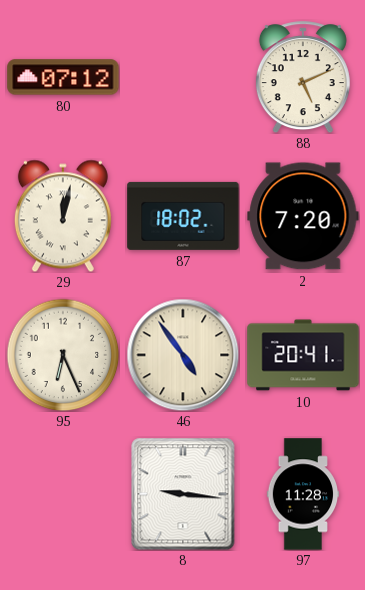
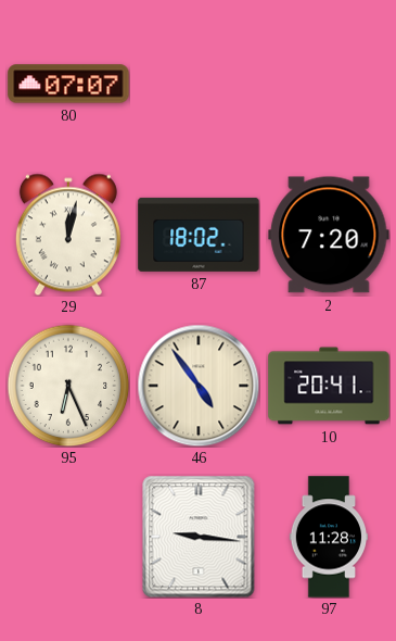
80: 07:12 -> 07:07
88: 5:11 -> none
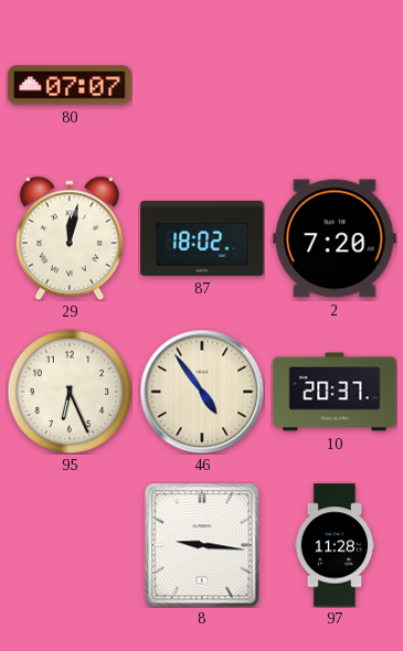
10: 20:41 -> 20:37
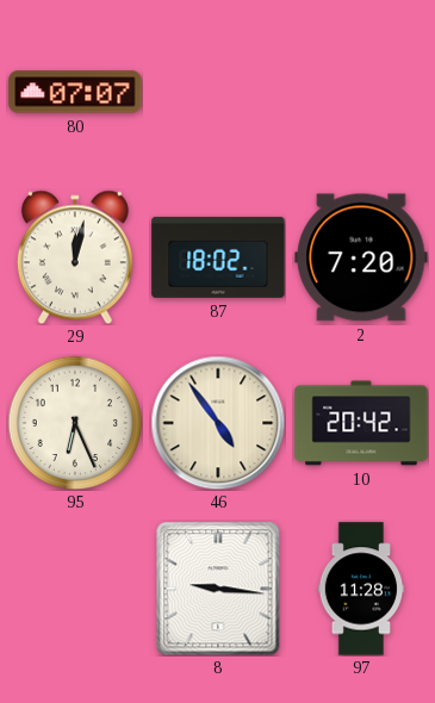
10: 20:37 -> 20:42
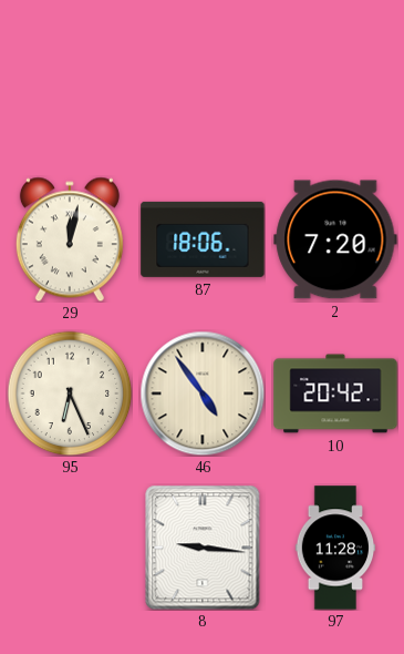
80: 07:07 -> none
87: 18:02 -> 18:06
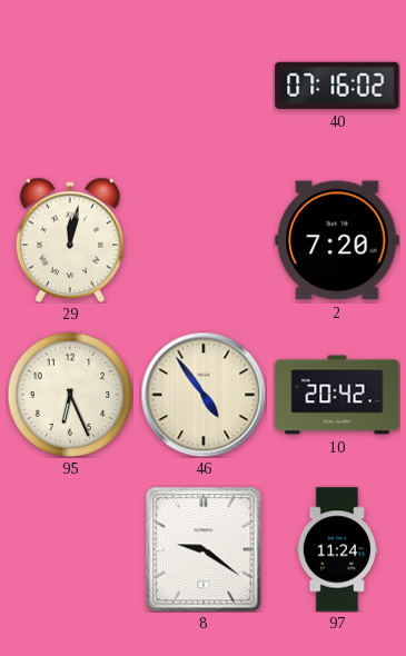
40: none -> 07:16
87: 18:06 -> none
8: 9:16 -> 9:21
97: 11:28 -> 11:24
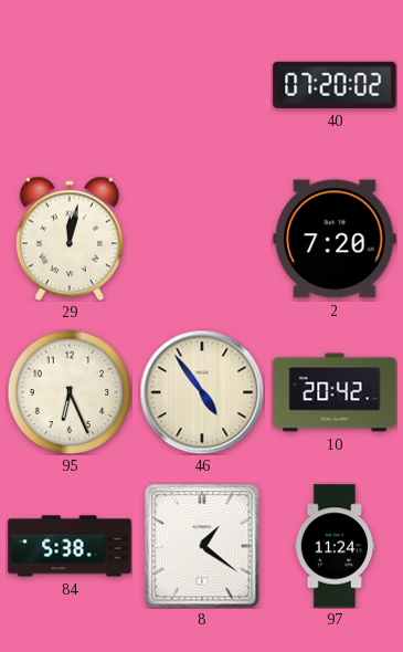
40: 07:16 -> 07:20
84: none -> 5:38
8: 9:21 -> 1:21
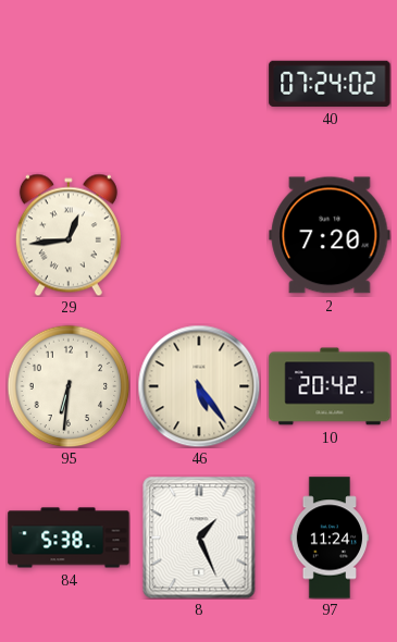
40: 07:20 -> 07:24
29: 12:02 -> 12:44
95: 6:26 -> 6:31
46: 4:54 -> 5:24
8: 1:21 -> 1:26
